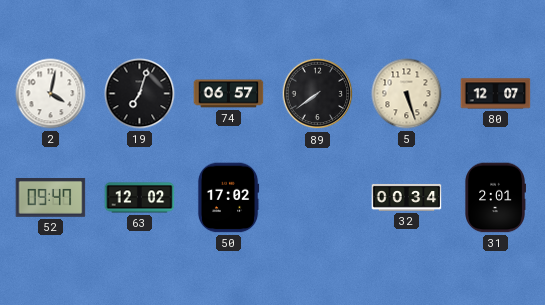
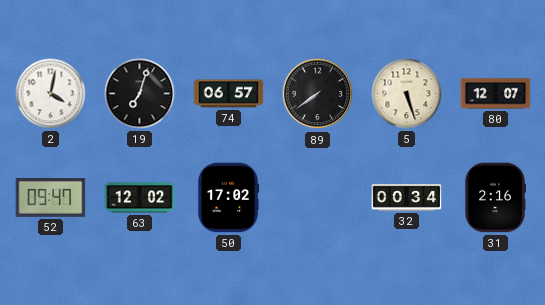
31: 2:01 -> 2:16
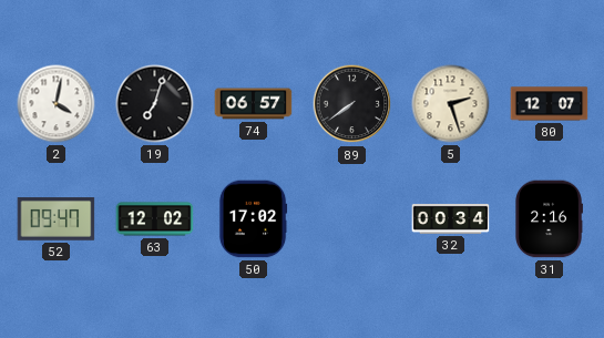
5: 5:27 -> 2:27
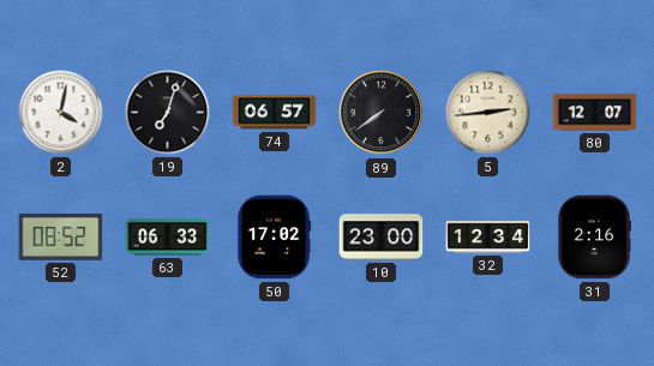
5: 2:27 -> 2:44
52: 09:47 -> 08:52
63: 12:02 -> 06:33
10: none -> 23:00
32: 00:34 -> 12:34
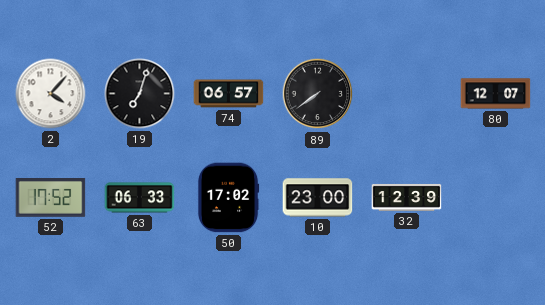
2: 4:02 -> 4:07
5: 2:44 -> none
52: 08:52 -> 17:52
32: 12:34 -> 12:39
31: 2:16 -> none
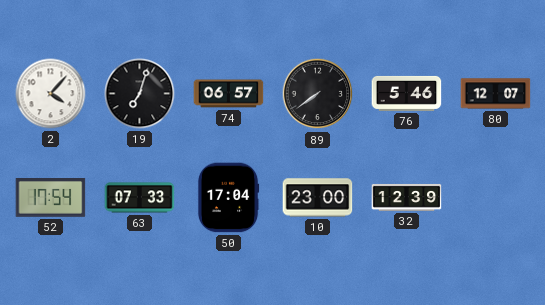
76: none -> 5:46
52: 17:52 -> 17:54
63: 06:33 -> 07:33
50: 17:02 -> 17:04
